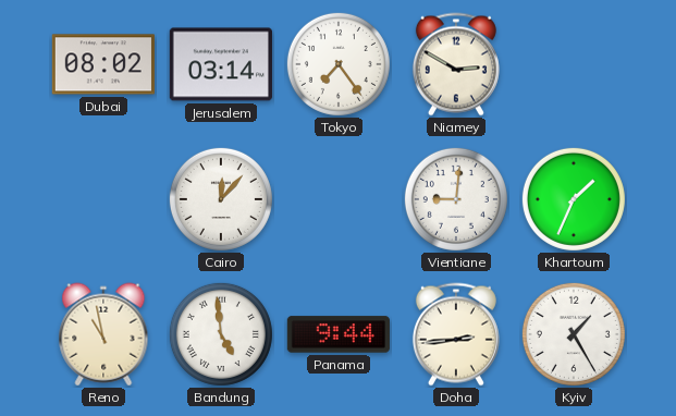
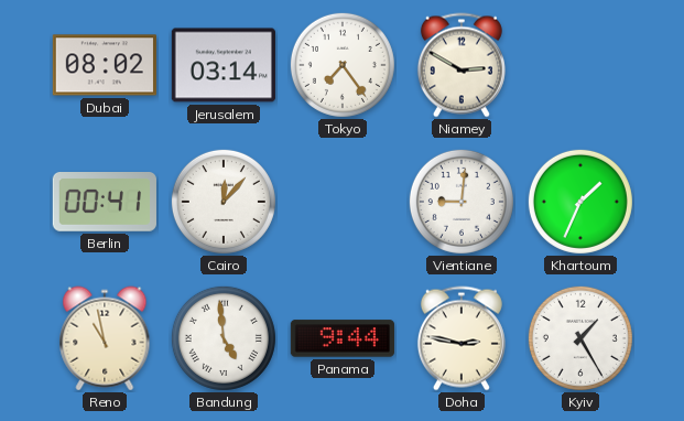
Berlin: none -> 00:41
Doha: 2:44 -> 2:47
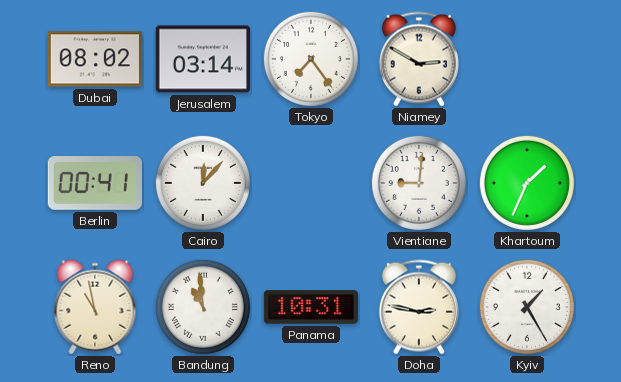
Bandung: 4:59 -> 10:59
Panama: 9:44 -> 10:31
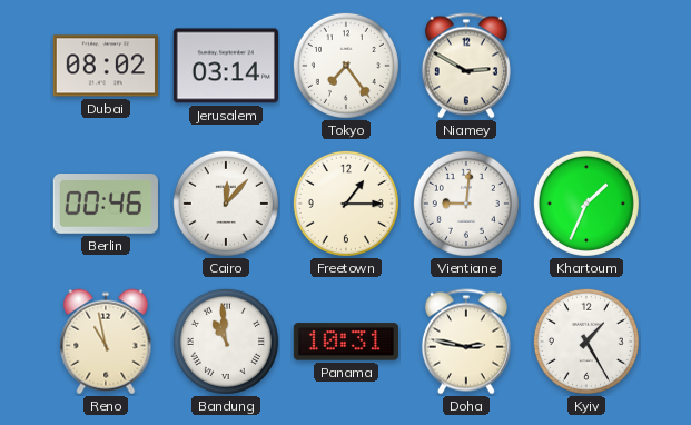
Berlin: 00:41 -> 00:46
Freetown: none -> 1:15
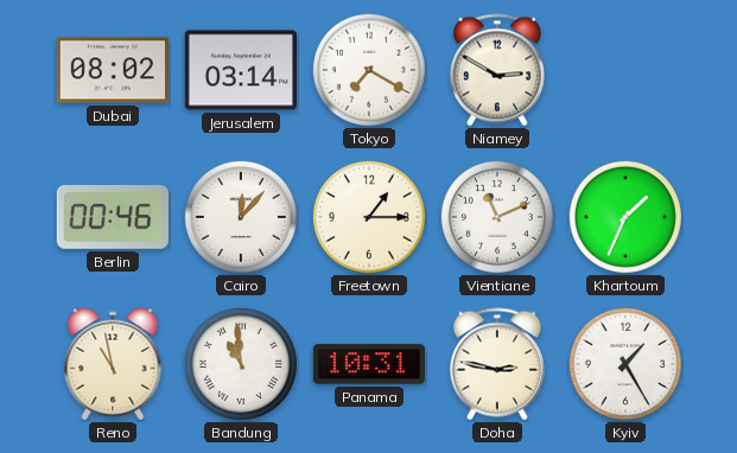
Tokyo: 7:24 -> 7:20
Vientiane: 9:01 -> 11:11
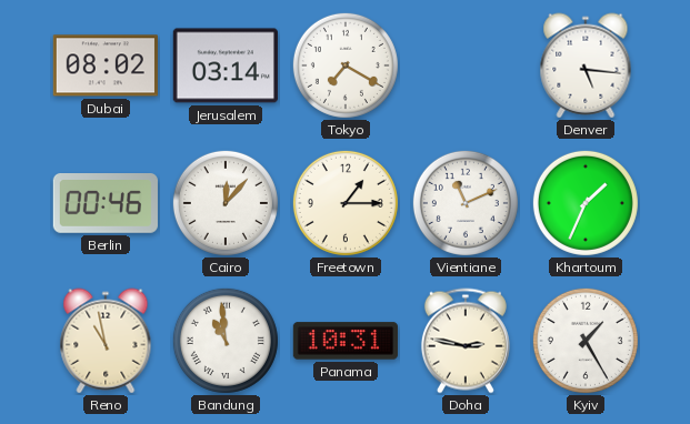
Niamey: 2:50 -> none
Denver: none -> 5:16
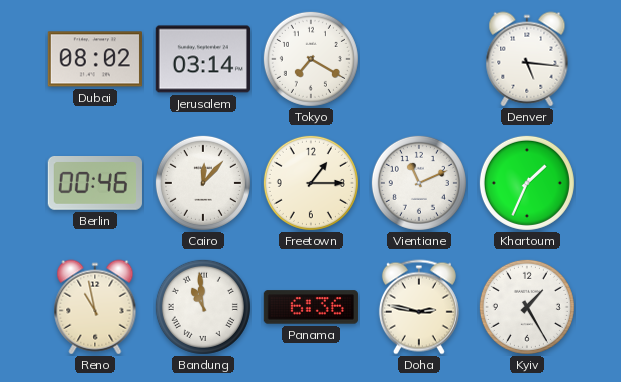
Panama: 10:31 -> 6:36
